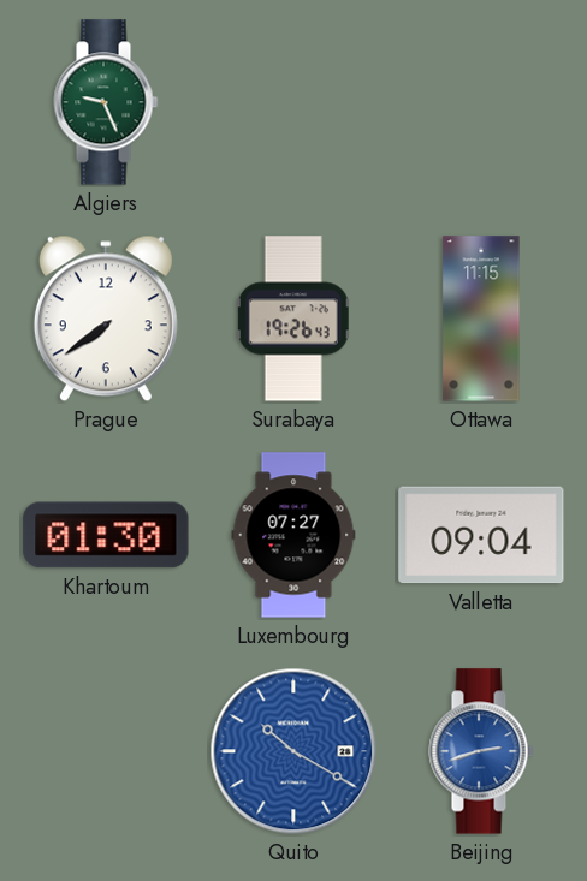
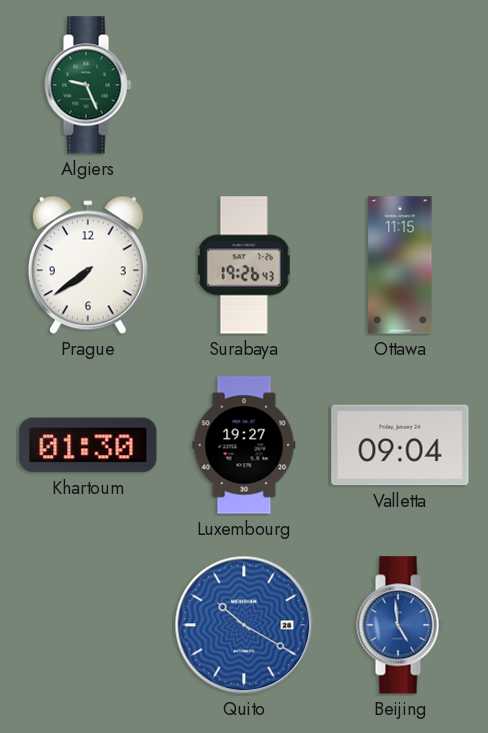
Luxembourg: 07:27 -> 19:27
Beijing: 2:42 -> 4:59
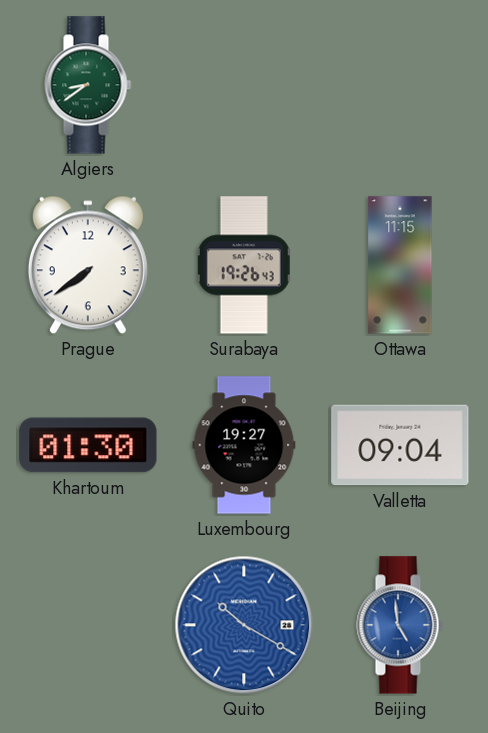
Algiers: 9:26 -> 8:39
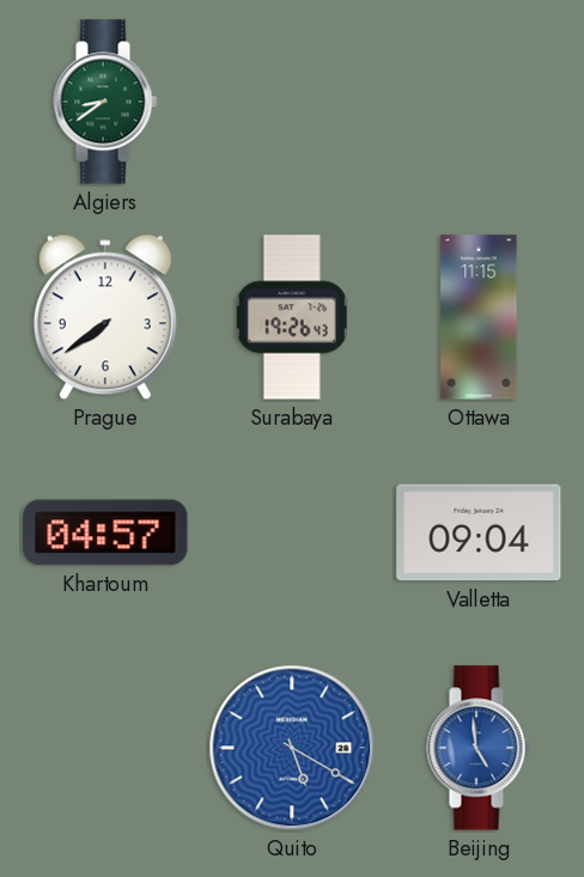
Khartoum: 01:30 -> 04:57
Luxembourg: 19:27 -> none
Quito: 10:20 -> 5:20
